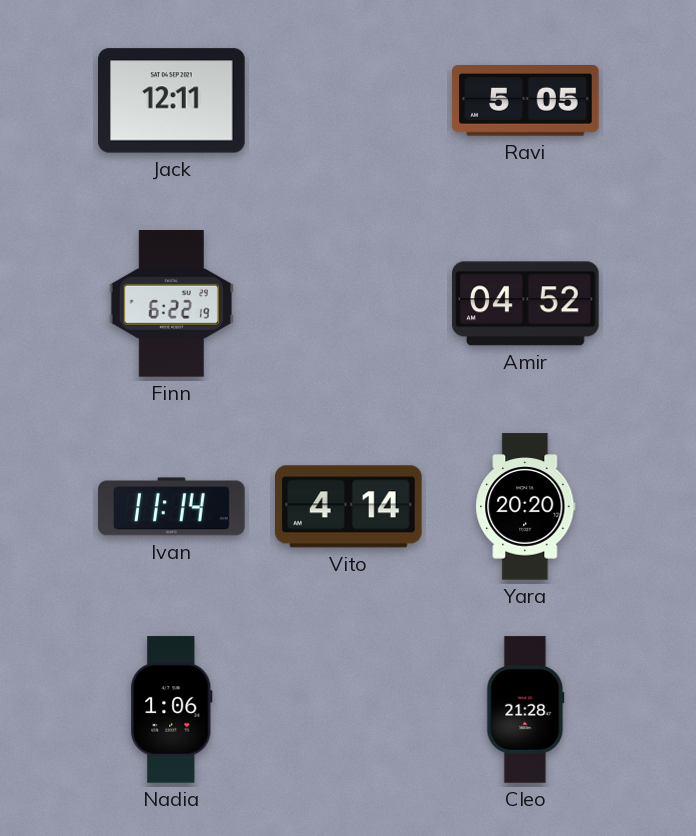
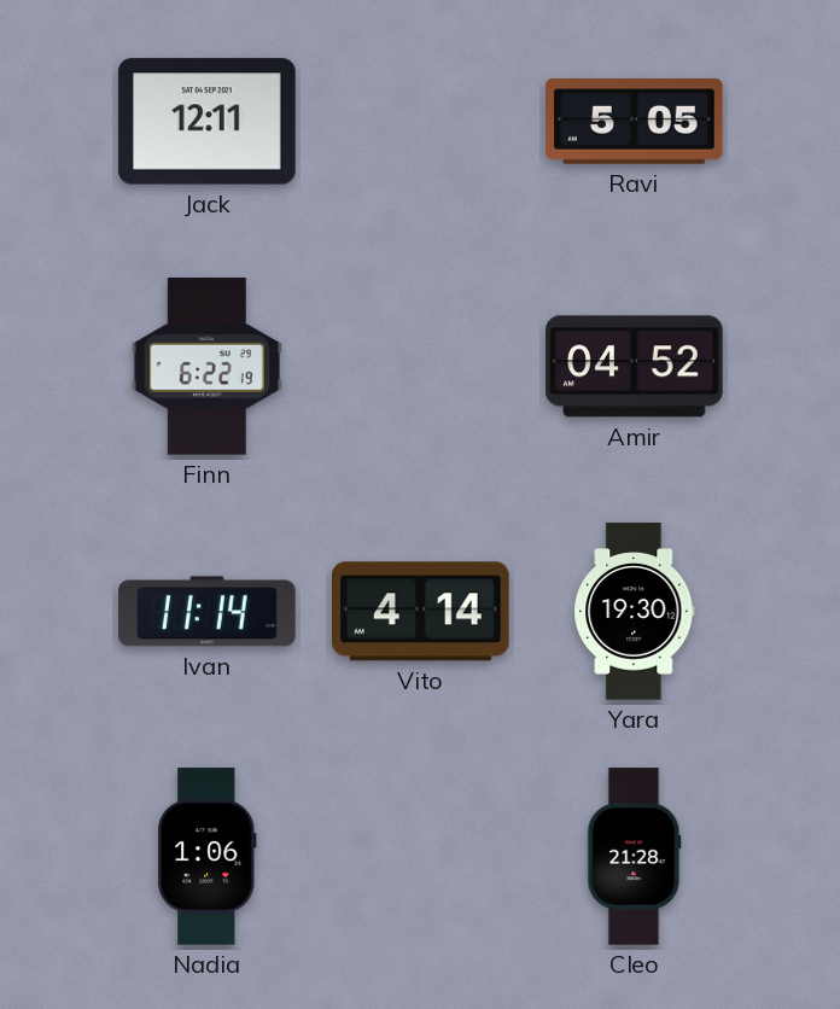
Yara: 20:20 -> 19:30
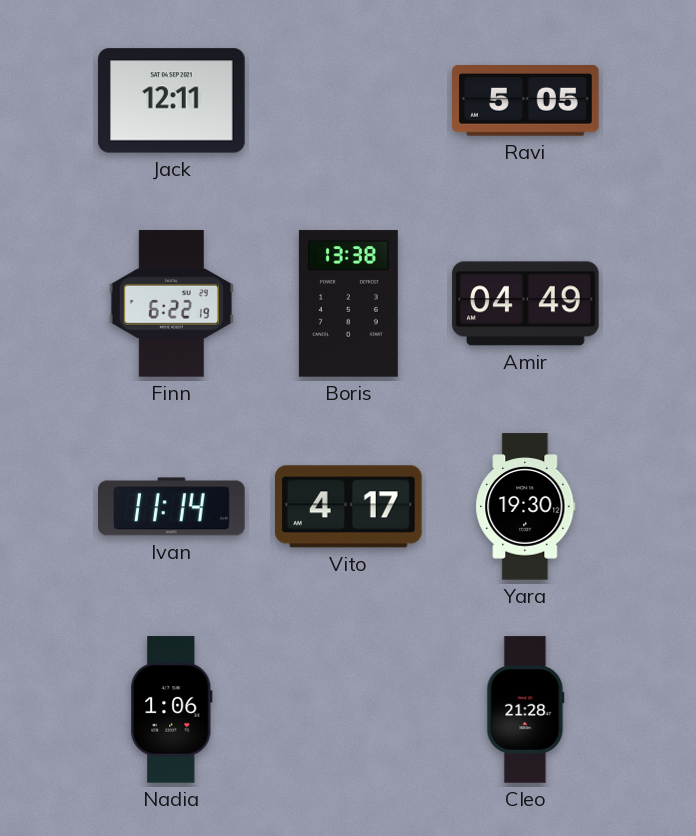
Boris: none -> 13:38
Amir: 04:52 -> 04:49
Vito: 4:14 -> 4:17
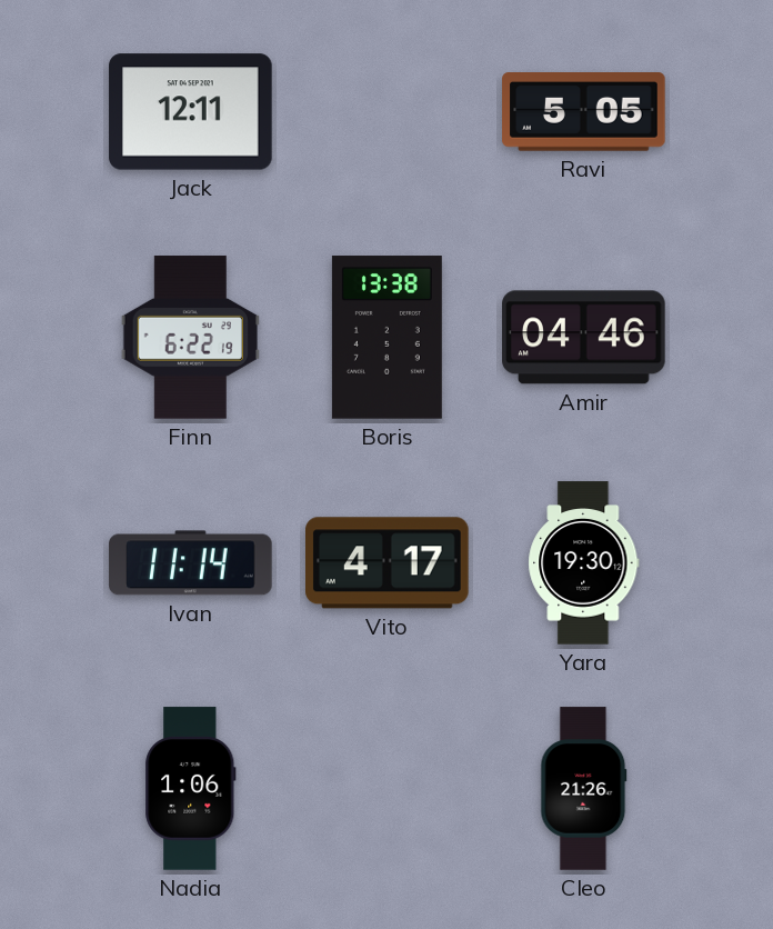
Amir: 04:49 -> 04:46
Cleo: 21:28 -> 21:26
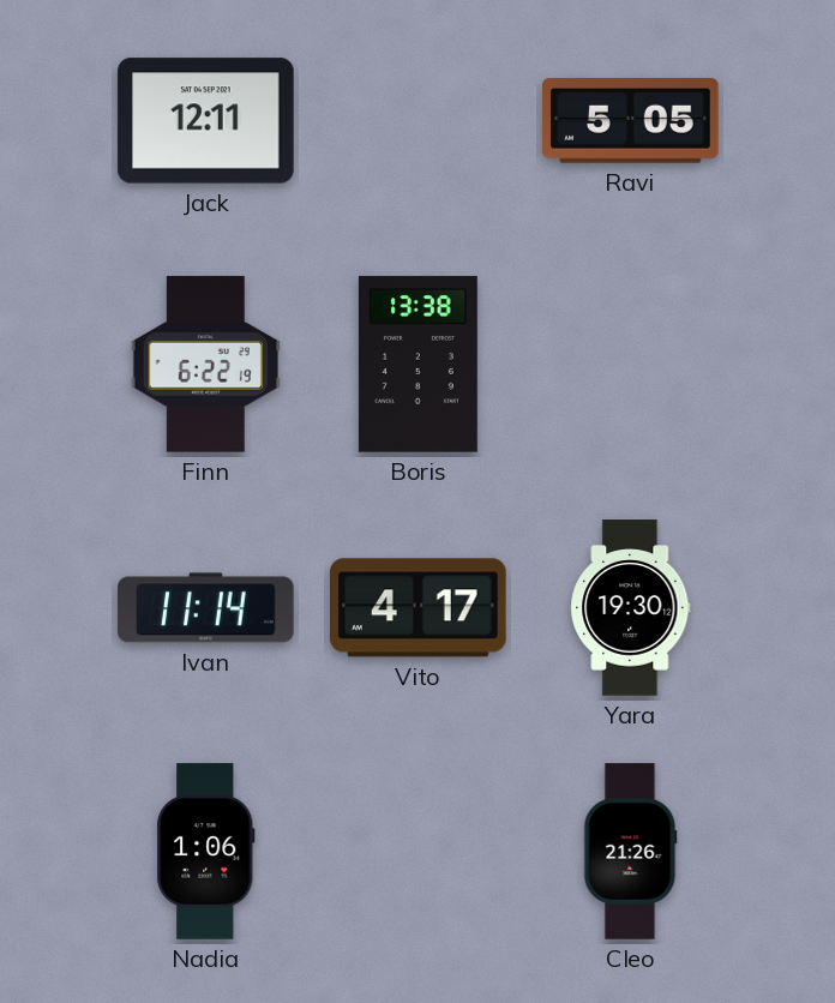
Amir: 04:46 -> none
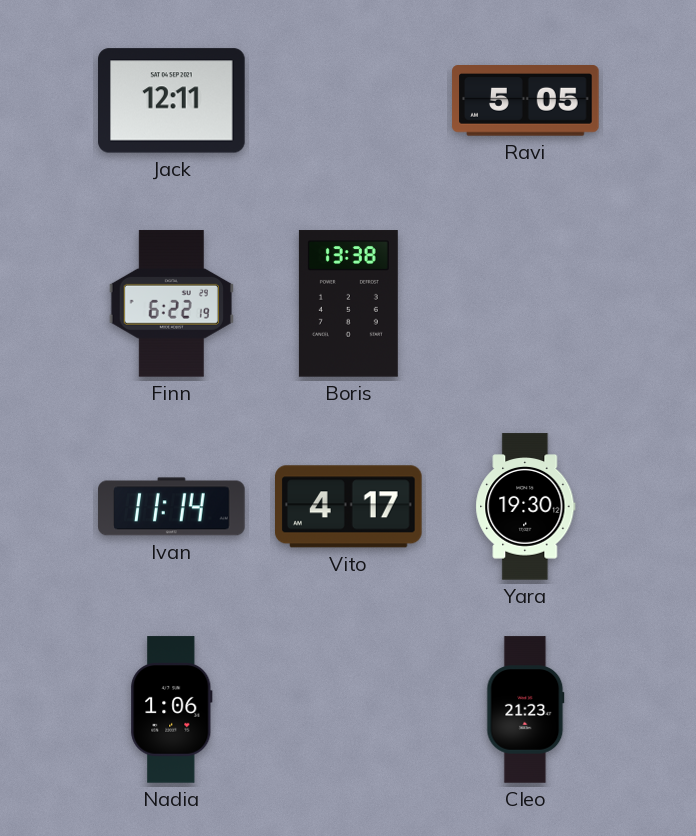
Cleo: 21:26 -> 21:23
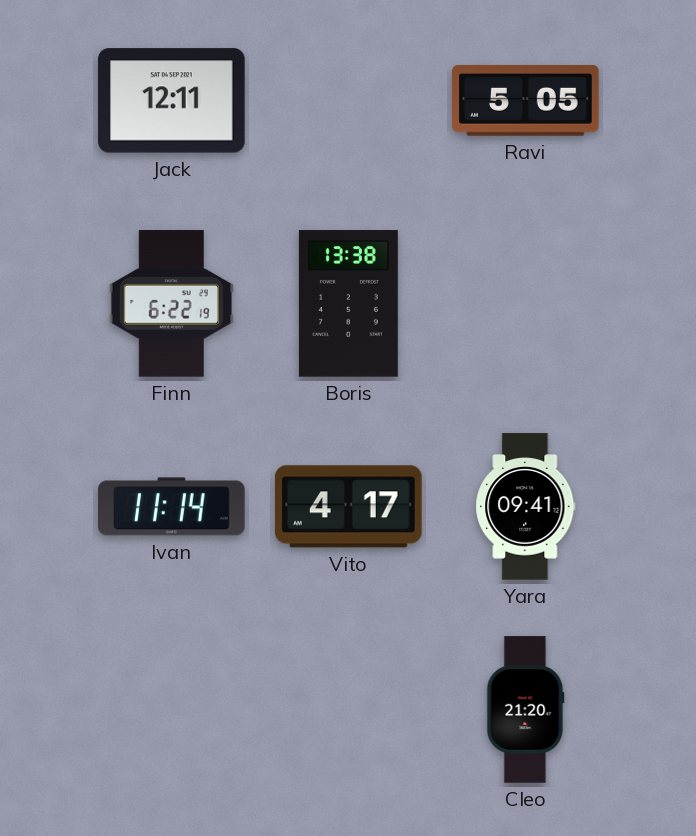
Yara: 19:30 -> 09:41
Nadia: 1:06 -> none
Cleo: 21:23 -> 21:20
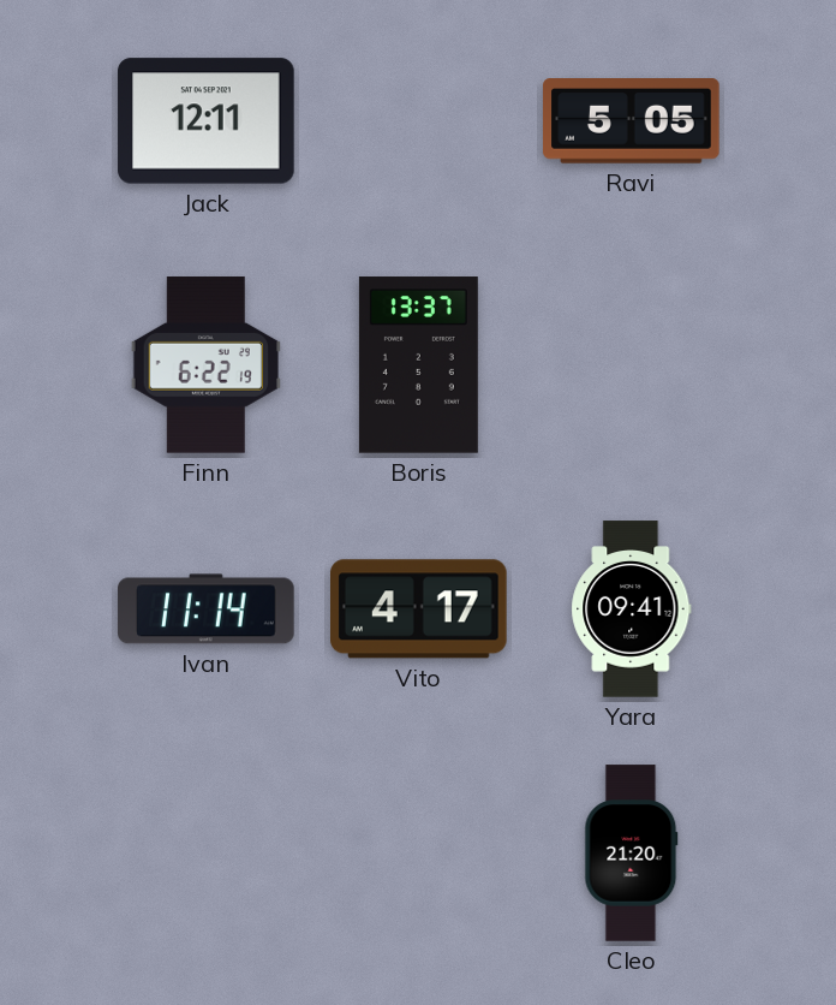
Boris: 13:38 -> 13:37
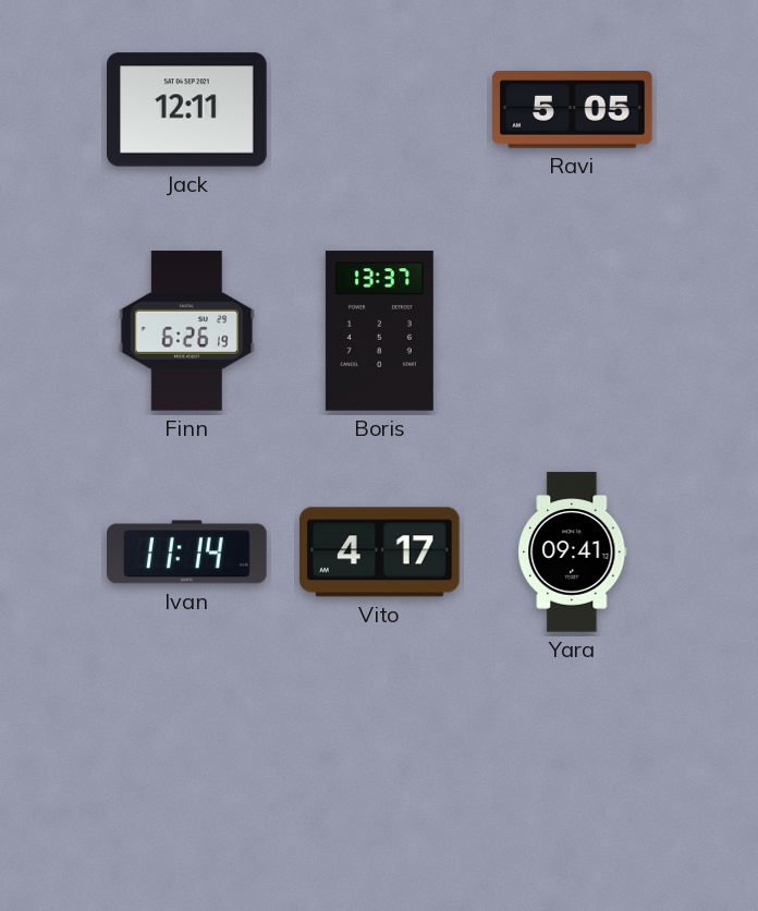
Finn: 6:22 -> 6:26
Cleo: 21:20 -> none
